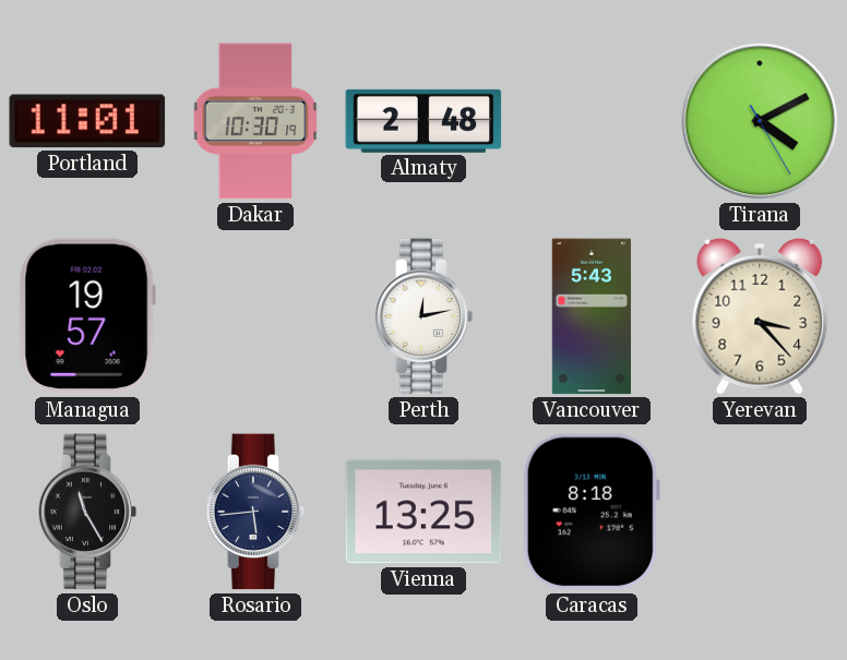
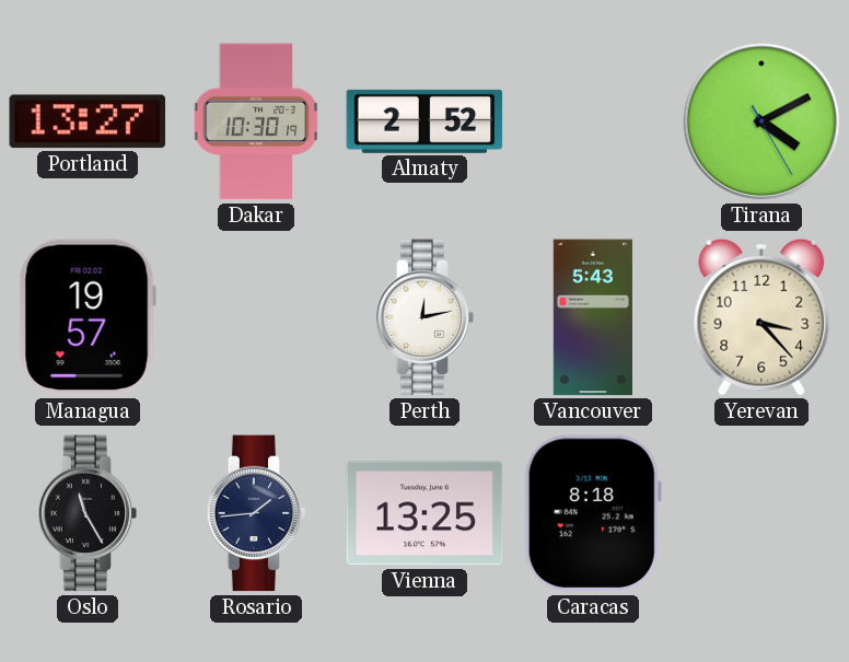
Portland: 11:01 -> 13:27
Almaty: 2:48 -> 2:52
Rosario: 5:44 -> 1:44
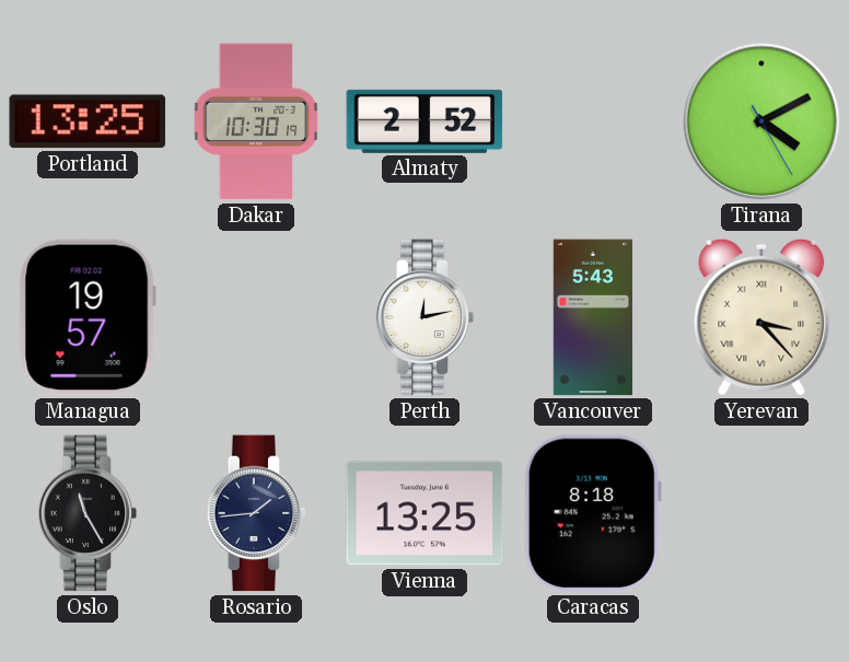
Portland: 13:27 -> 13:25
Yerevan numerals: Arabic -> Roman
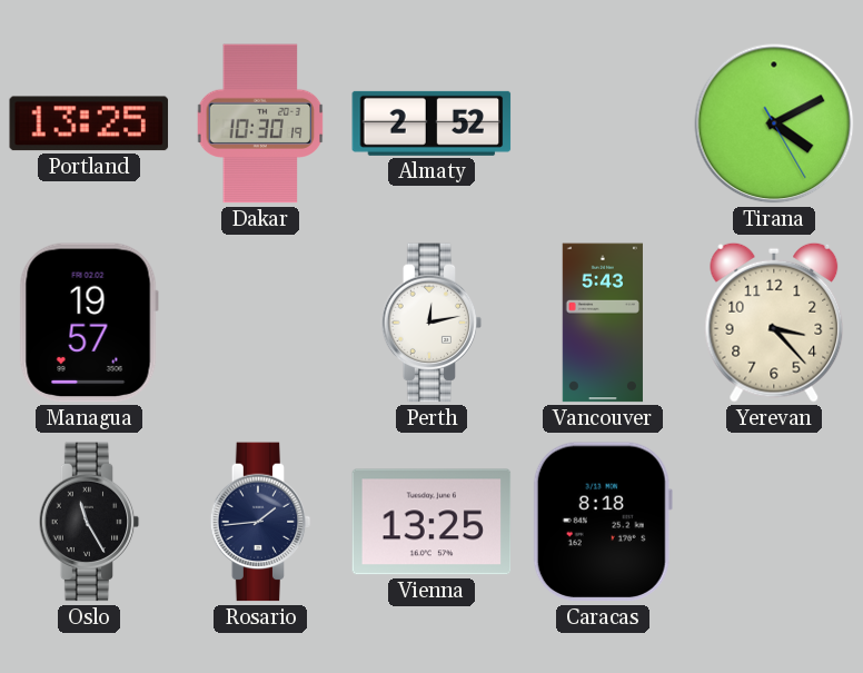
Yerevan numerals: Roman -> Arabic
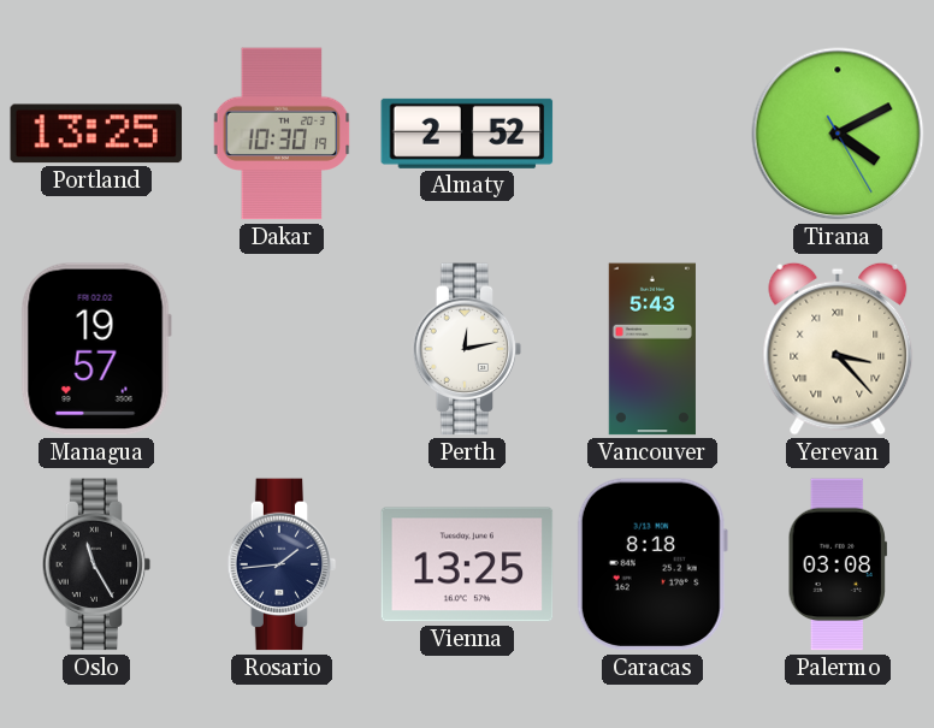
Yerevan numerals: Arabic -> Roman
Palermo: none -> 03:08
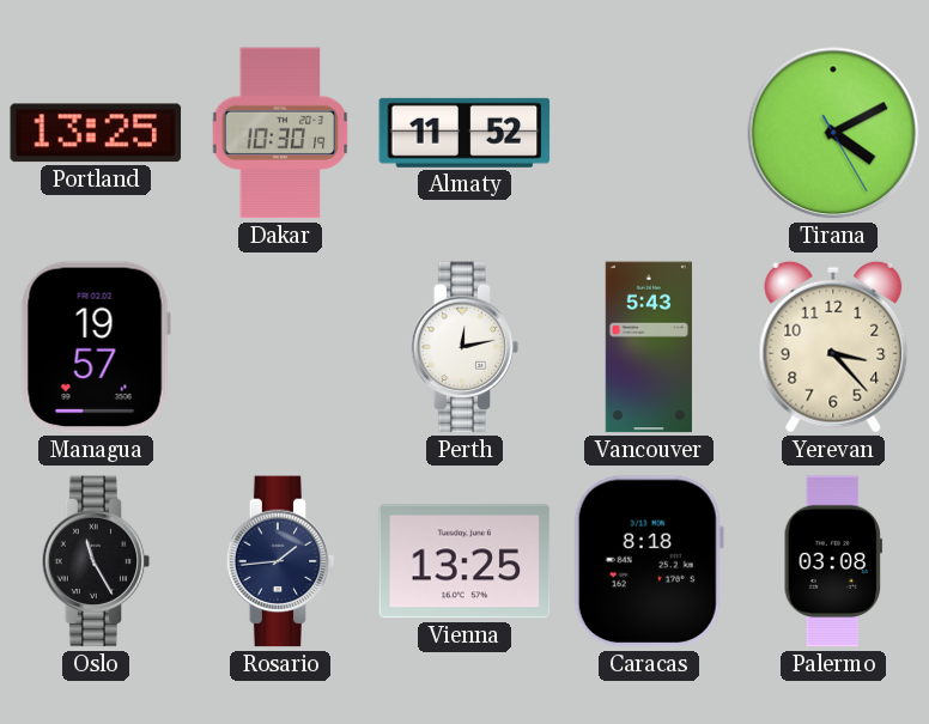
Almaty: 2:52 -> 11:52
Yerevan numerals: Roman -> Arabic
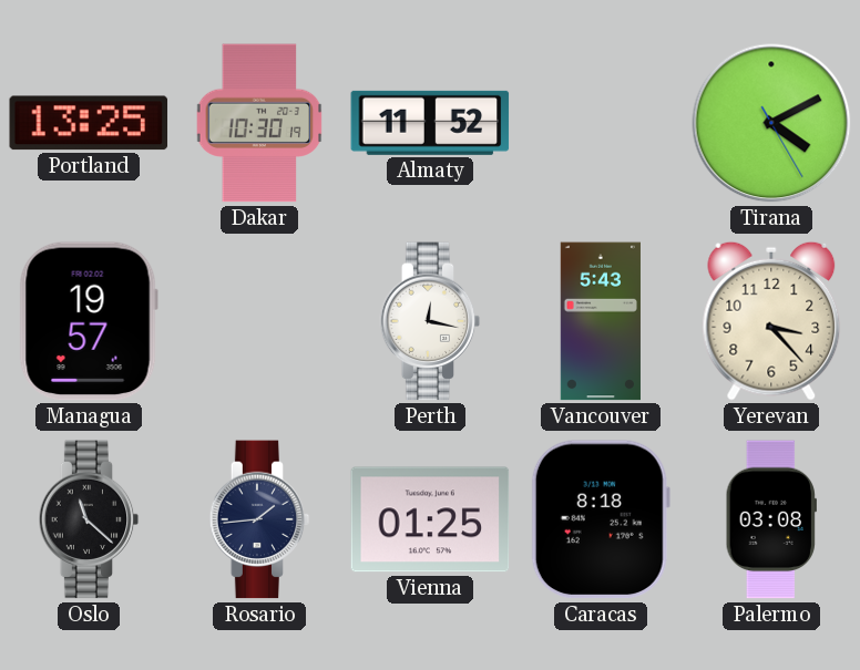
Perth: 12:13 -> 12:17
Oslo: 11:25 -> 11:22
Vienna: 13:25 -> 01:25
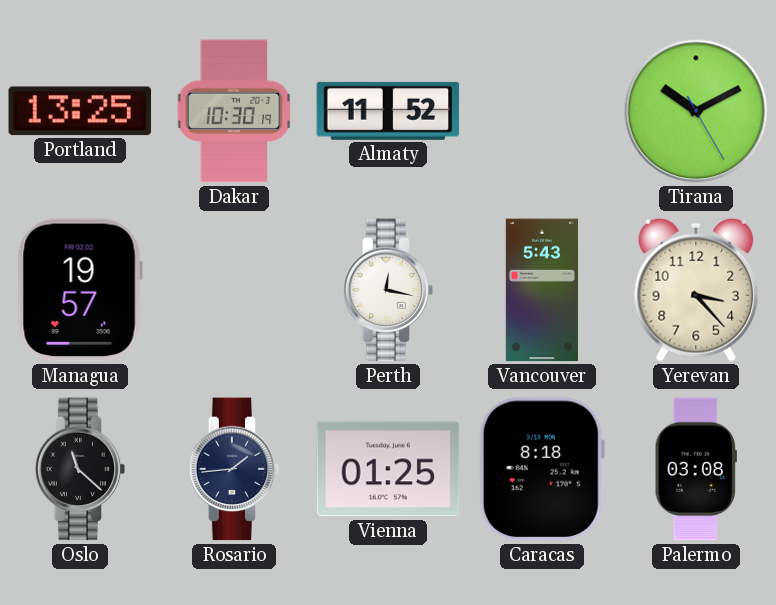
Tirana: 4:10 -> 10:10
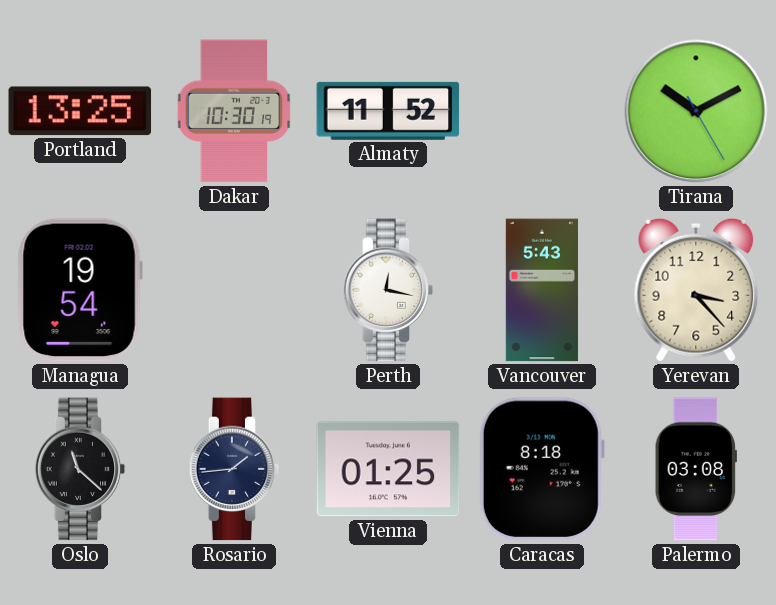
Managua: 19:57 -> 19:54
